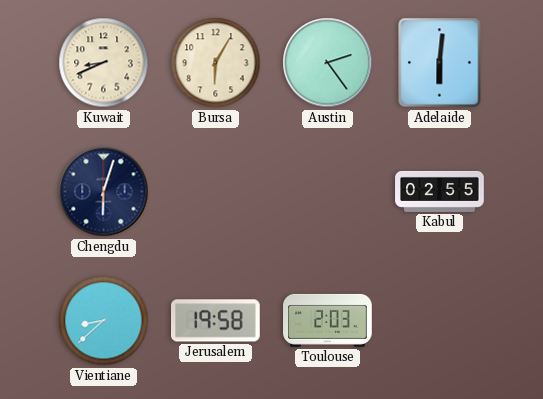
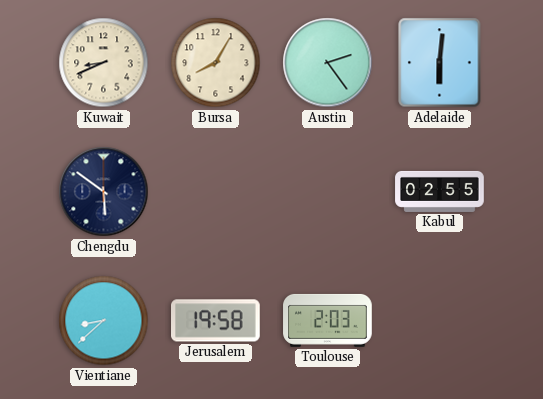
Bursa: 6:05 -> 8:05
Chengdu: 6:03 -> 5:51
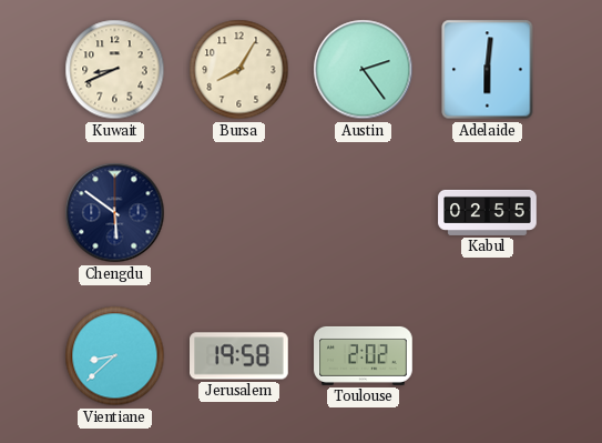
Toulouse: 2:03 -> 2:02
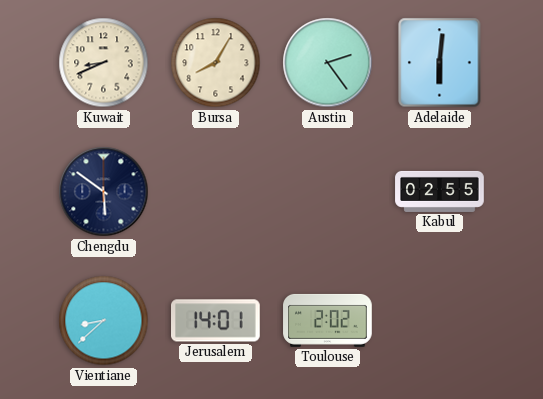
Jerusalem: 19:58 -> 14:01
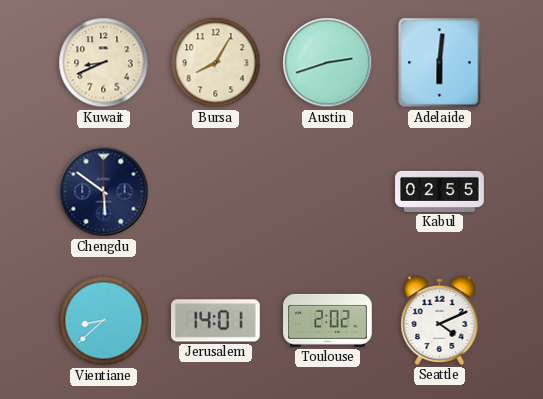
Austin: 2:24 -> 2:42
Seattle: none -> 4:11
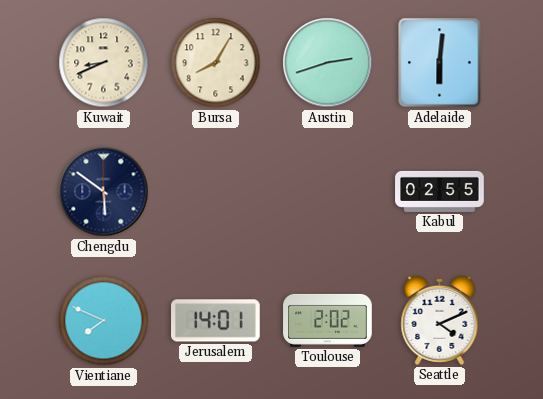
Vientiane: 8:38 -> 7:49
